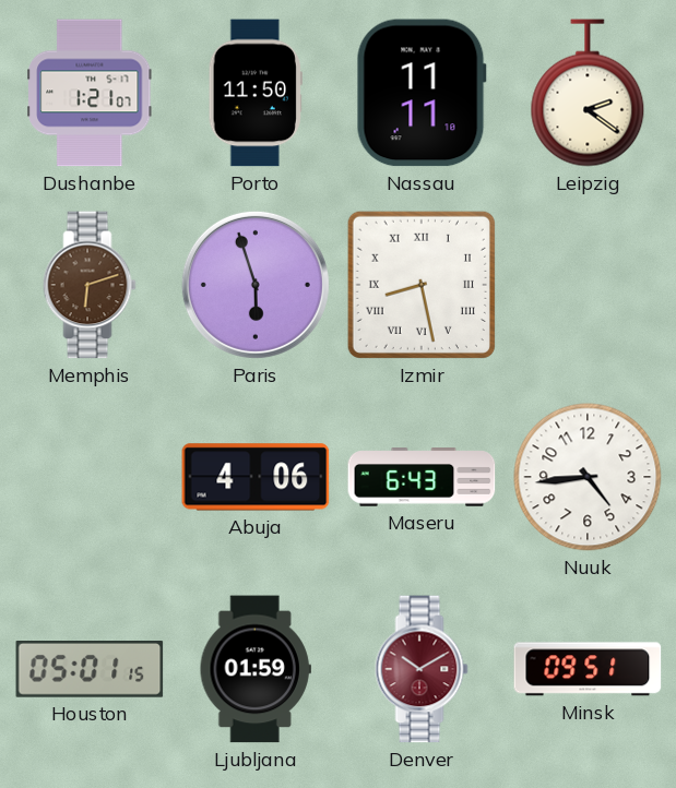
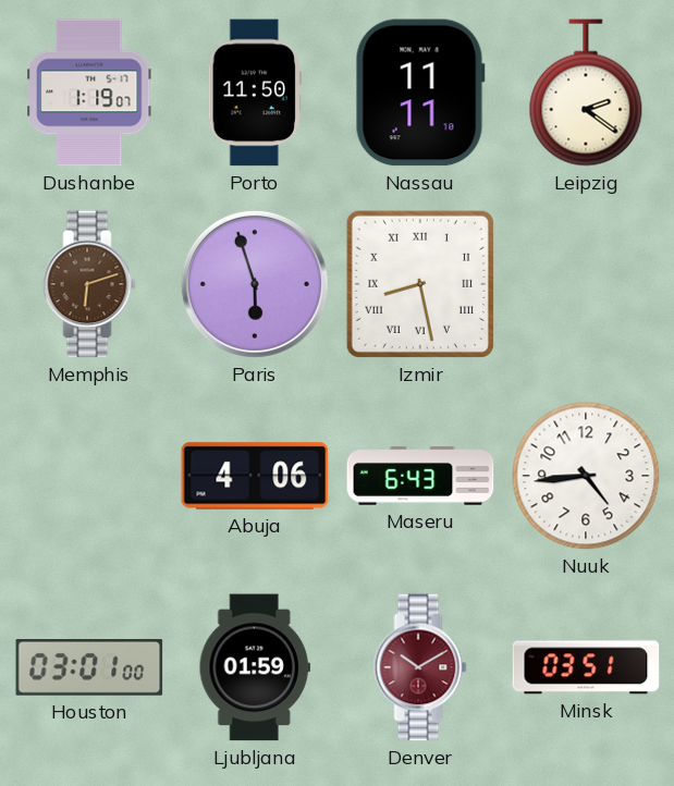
Dushanbe: 1:21 -> 1:19
Houston: 05:01 -> 03:01
Minsk: 09:51 -> 03:51
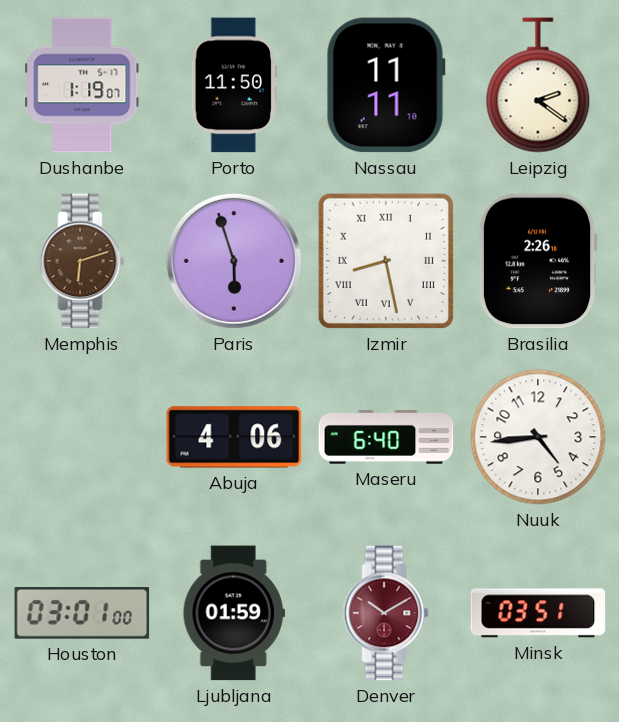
Brasilia: none -> 2:26
Maseru: 6:43 -> 6:40
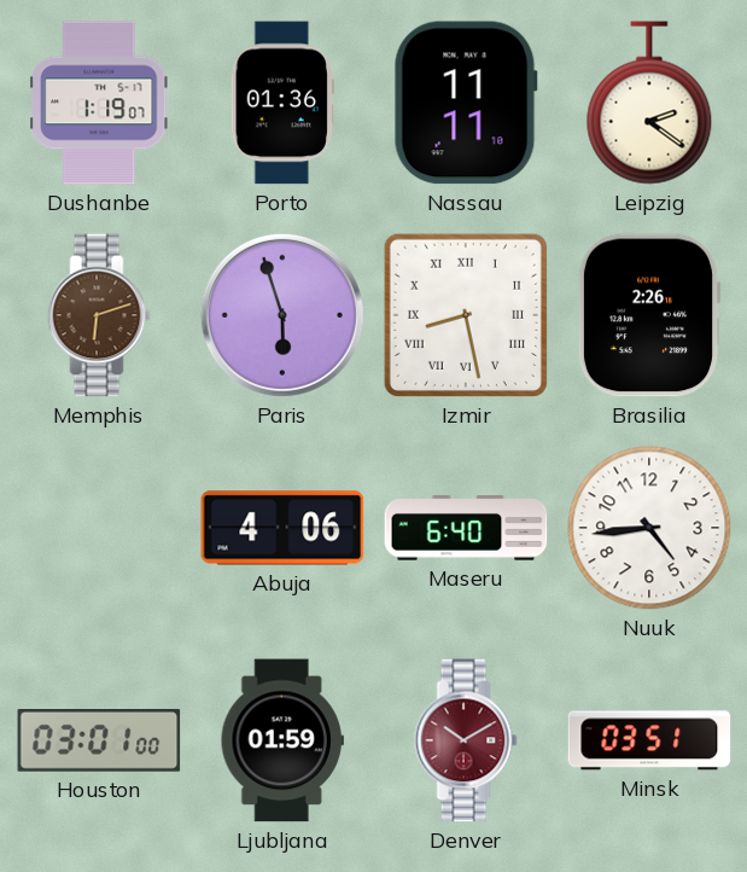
Porto: 11:50 -> 01:36
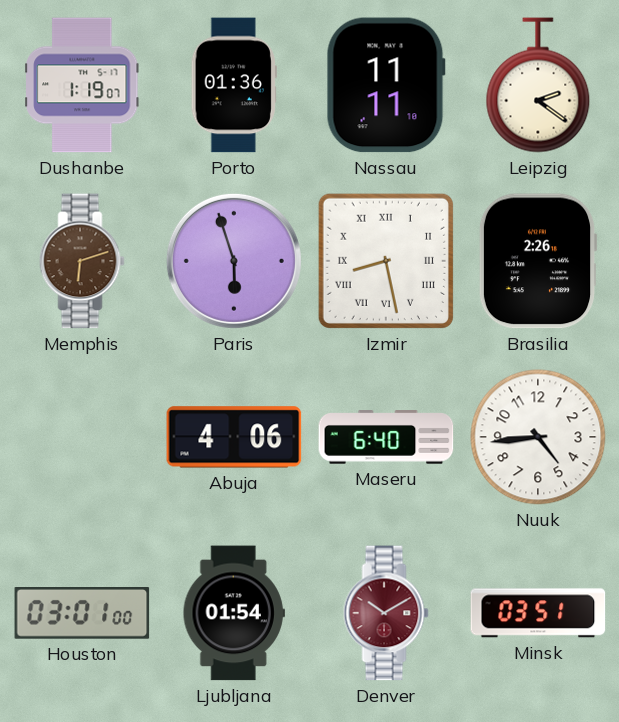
Ljubljana: 01:59 -> 01:54
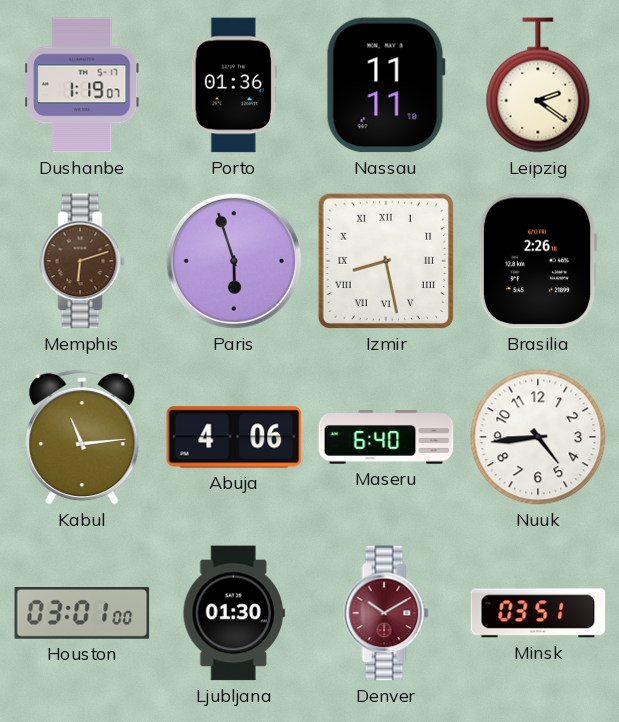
Kabul: none -> 11:14
Ljubljana: 01:54 -> 01:30
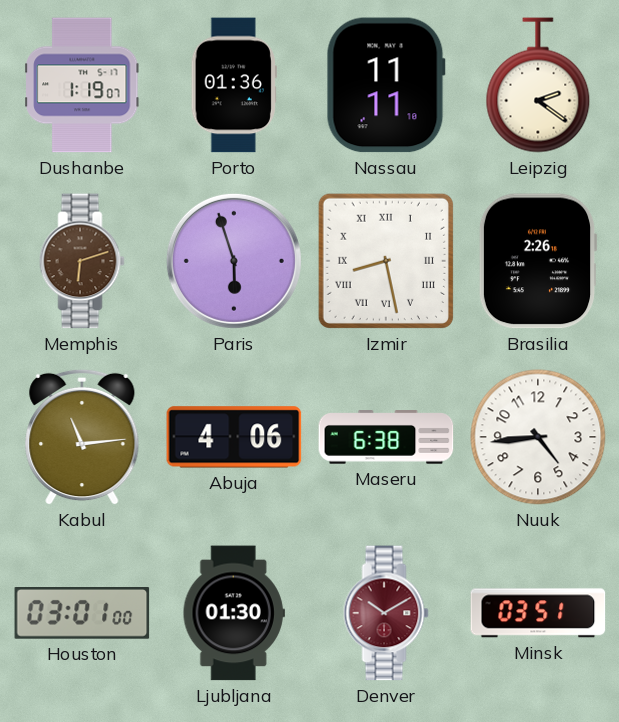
Maseru: 6:40 -> 6:38
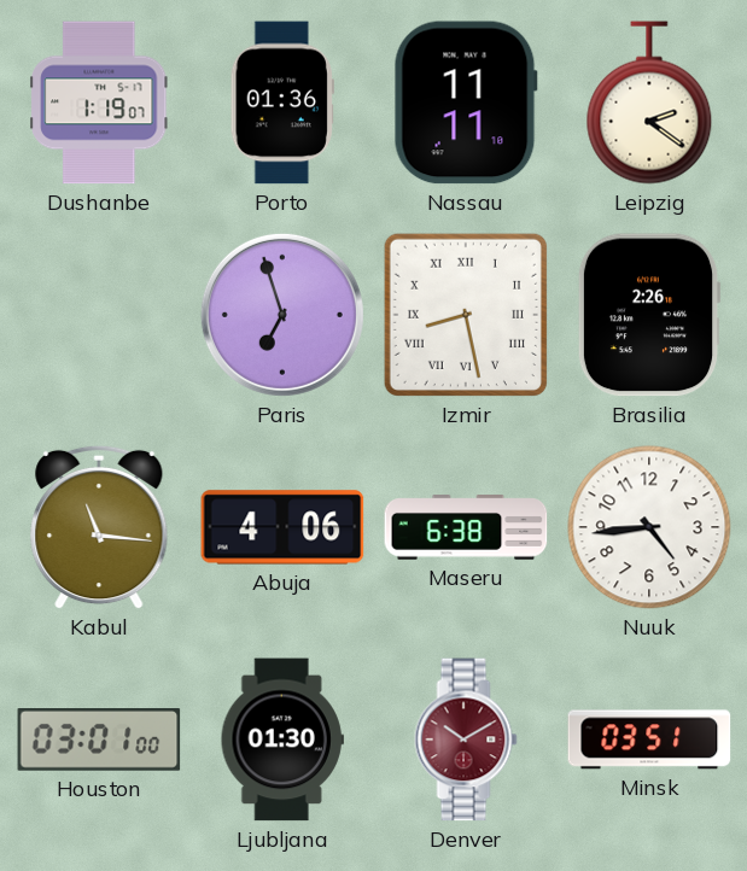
Memphis: 6:12 -> none
Paris: 5:57 -> 6:57
Kabul: 11:14 -> 11:16
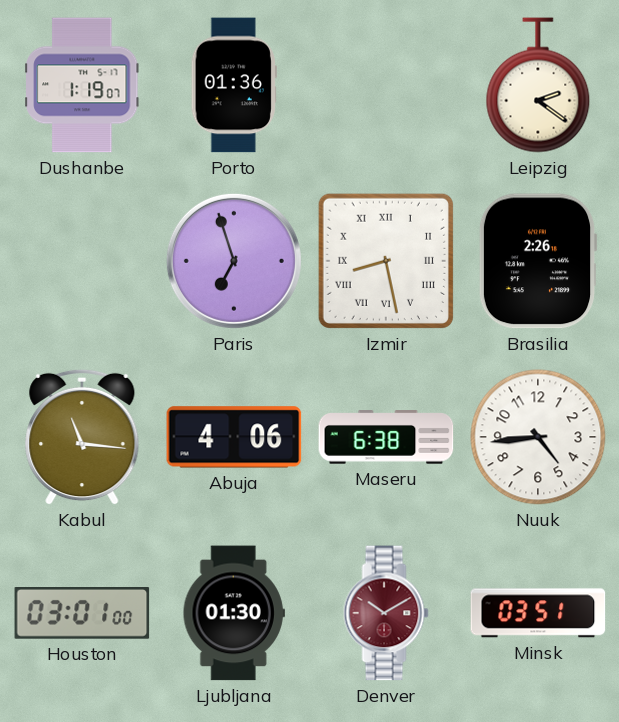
Nassau: 11:11 -> none
